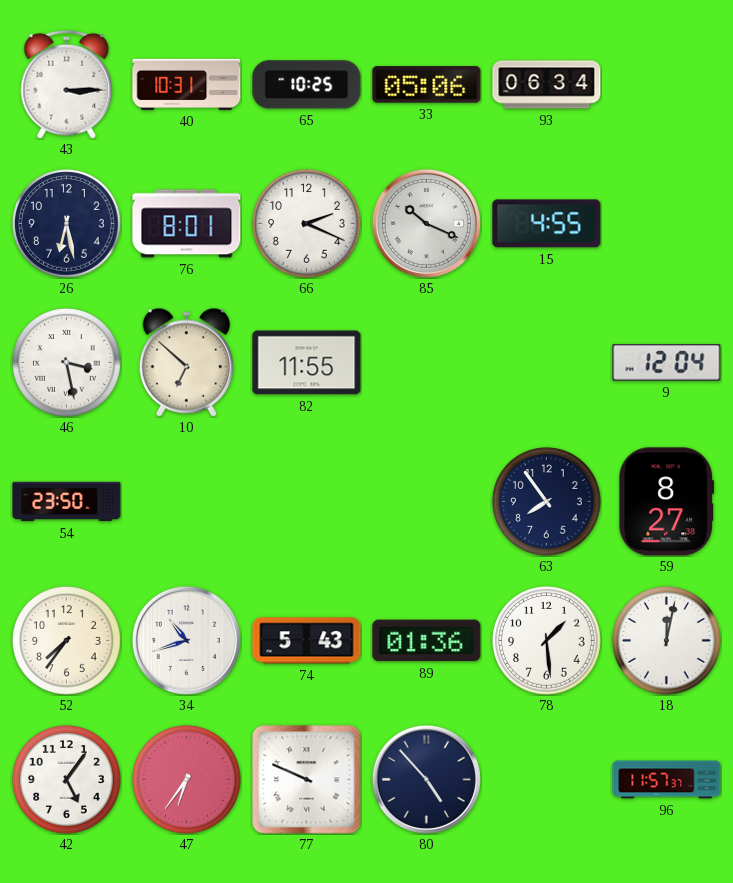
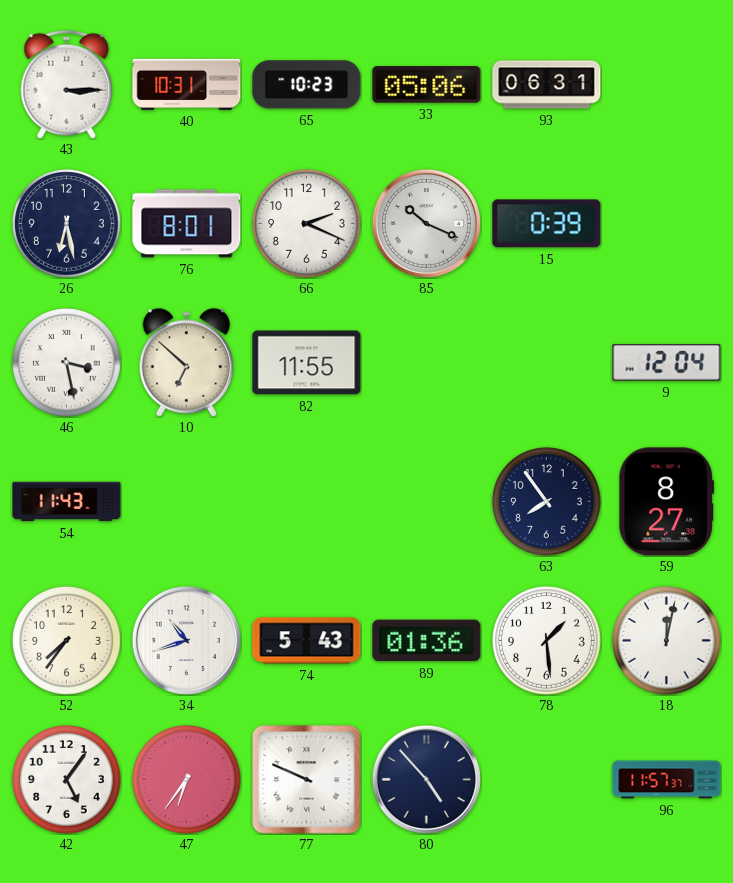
65: 10:25 -> 10:23
93: 06:34 -> 06:31
15: 4:55 -> 0:39
54: 23:50 -> 11:43
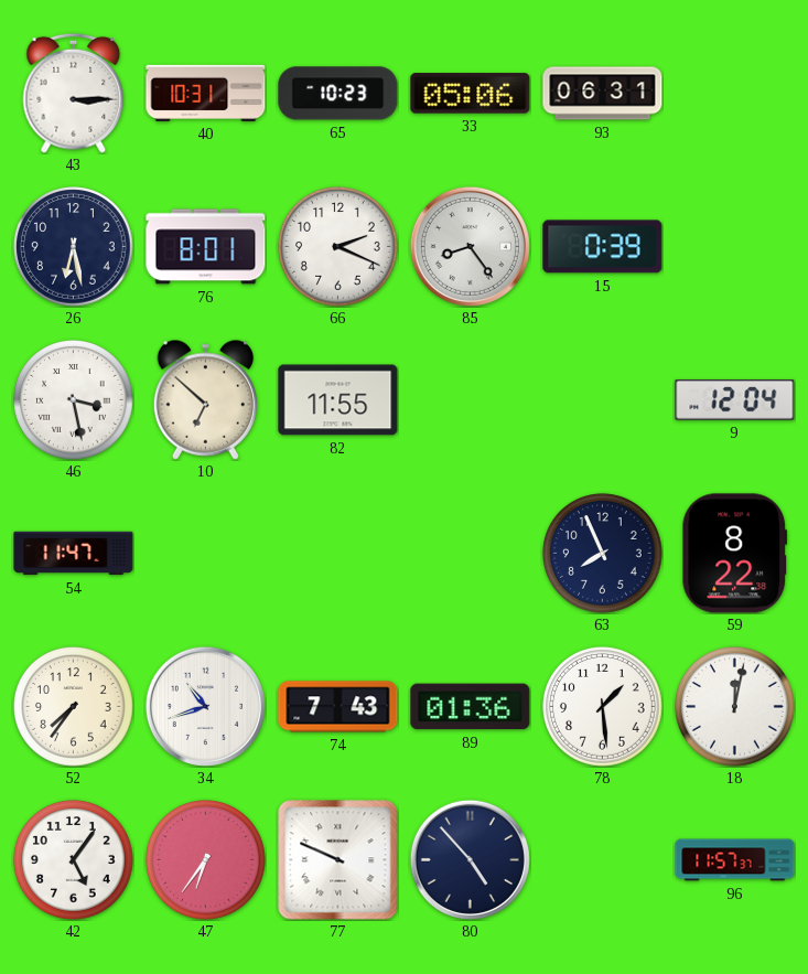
85: 10:19 -> 8:24
54: 11:43 -> 11:47
63: 7:54 -> 7:56
59: 8:27 -> 8:22
74: 5:43 -> 7:43
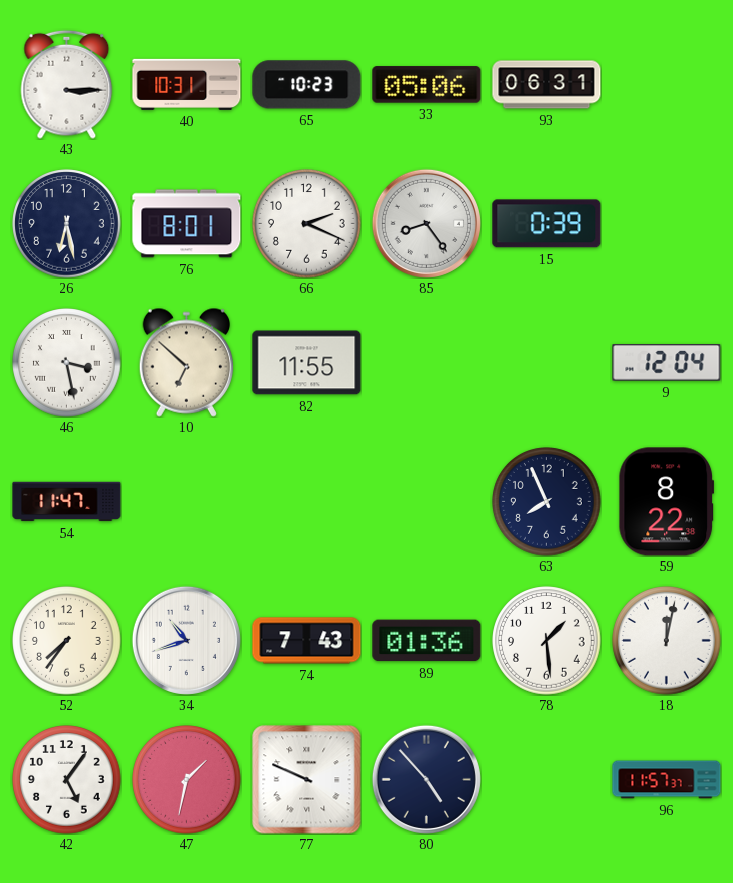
47: 6:36 -> 1:32
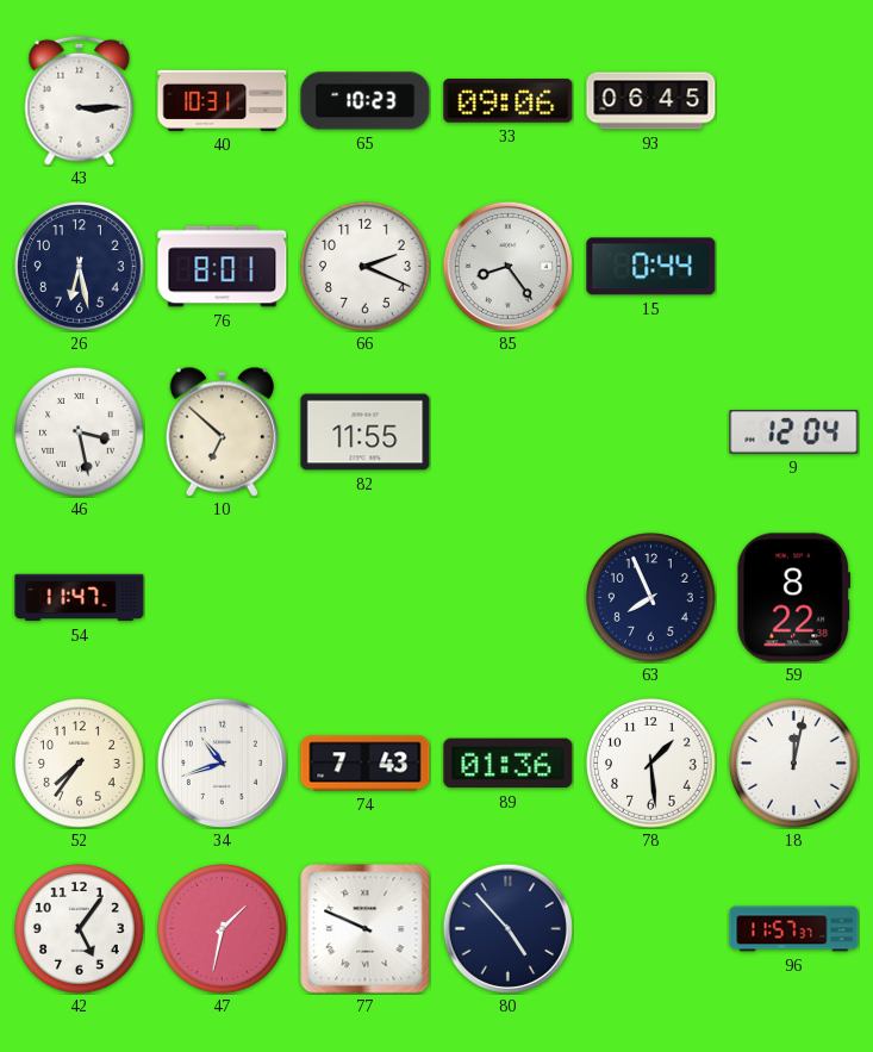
33: 05:06 -> 09:06
93: 06:31 -> 06:45
15: 0:39 -> 0:44
